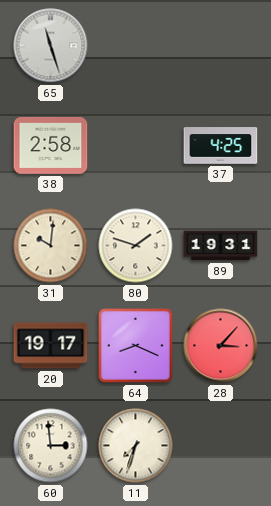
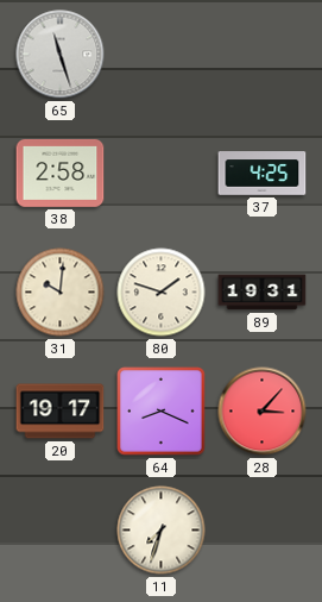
60: 2:59 -> none
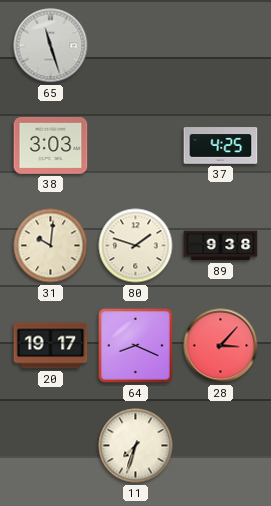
38: 2:58 -> 3:03
89: 19:31 -> 9:38
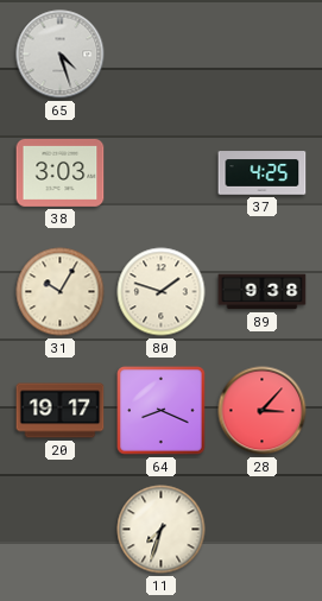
65: 11:27 -> 4:27
31: 10:01 -> 10:05
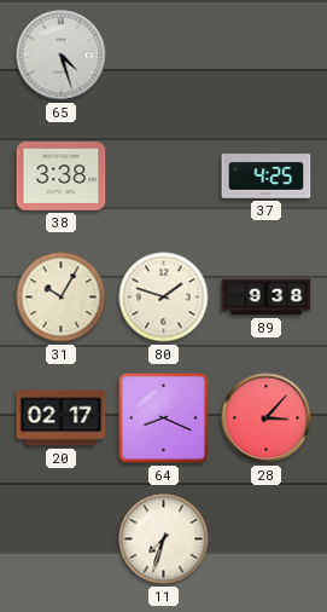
38: 3:03 -> 3:38
20: 19:17 -> 02:17
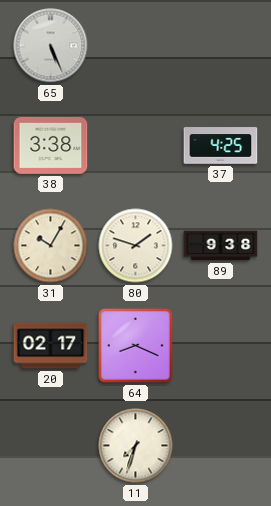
65: 4:27 -> 5:26
28: 3:07 -> none
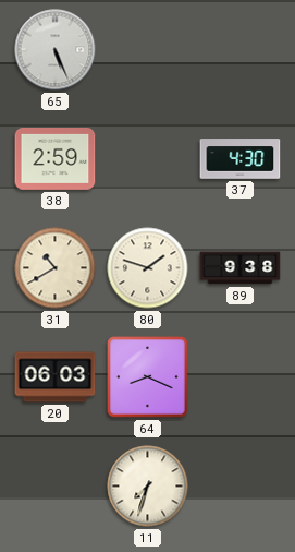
38: 3:38 -> 2:59
37: 4:25 -> 4:30
31: 10:05 -> 10:40
20: 02:17 -> 06:03
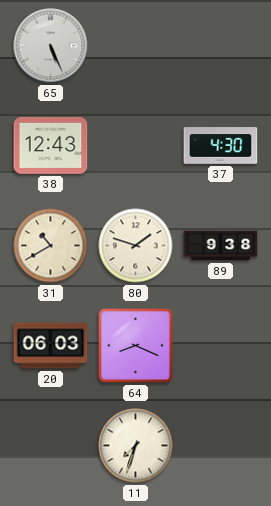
38: 2:59 -> 12:43
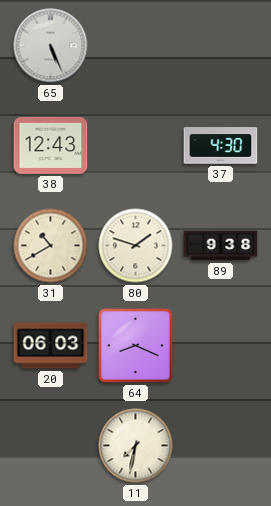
11: 7:33 -> 7:32
